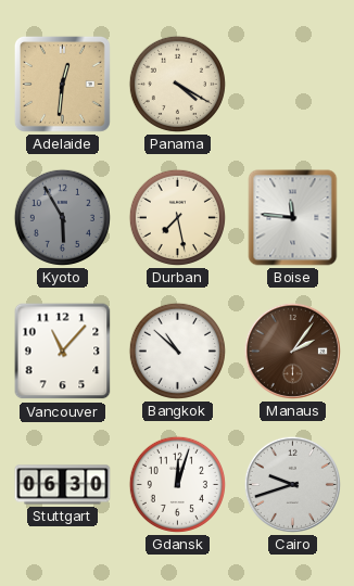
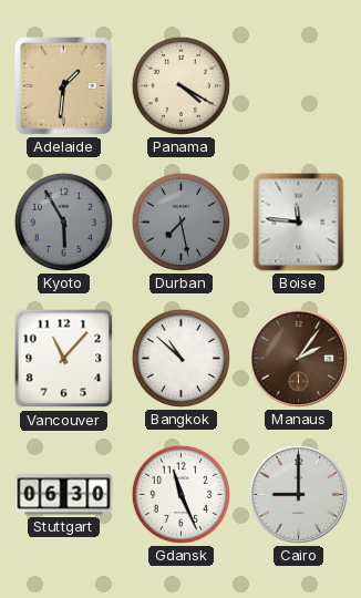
Adelaide: 12:31 -> 1:31
Durban dial: cream -> grey
Gdansk: 12:03 -> 11:26
Cairo: 9:42 -> 9:00
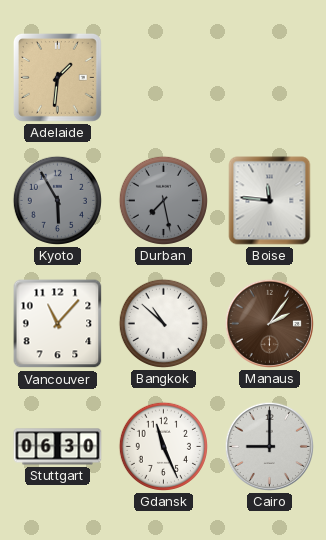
Panama: 4:20 -> none
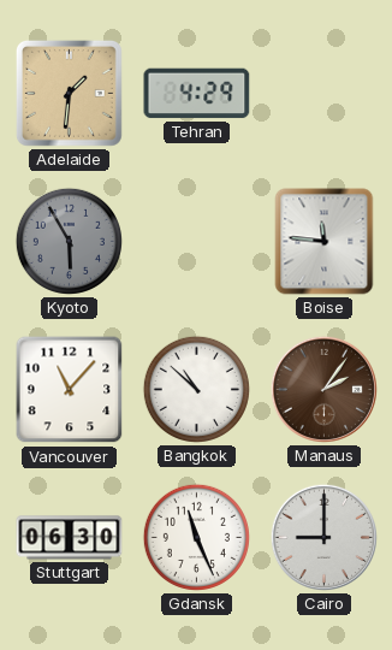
Tehran: none -> 4:29
Durban: 7:28 -> none
